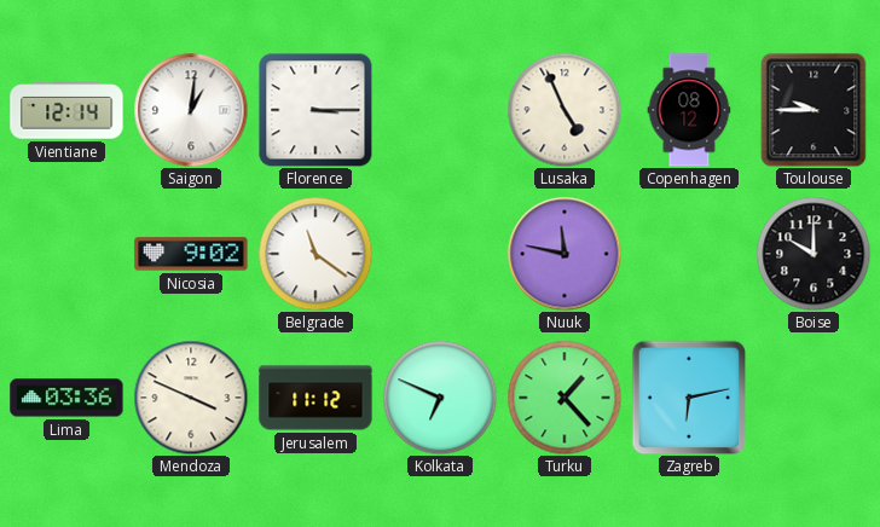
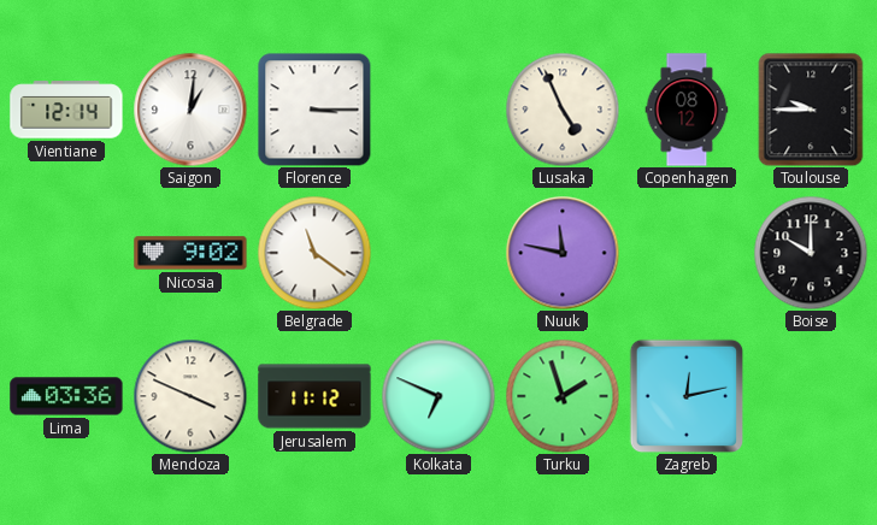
Turku: 1:23 -> 1:57
Zagreb: 6:13 -> 12:13
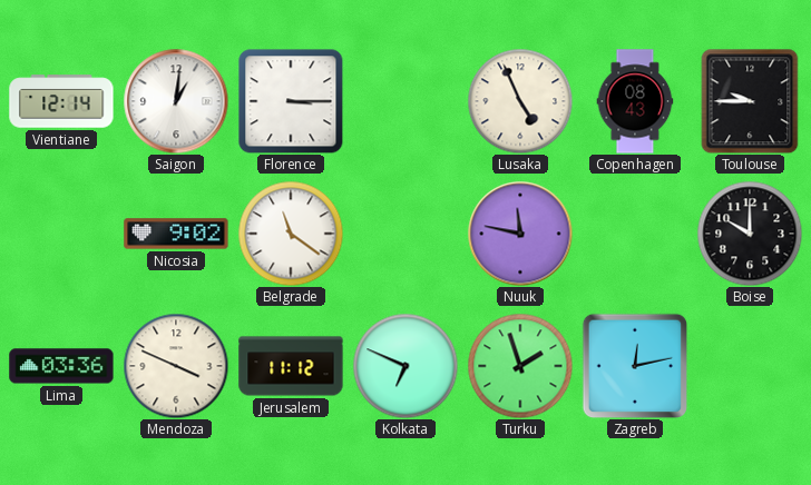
Copenhagen: 08:12 -> 08:43
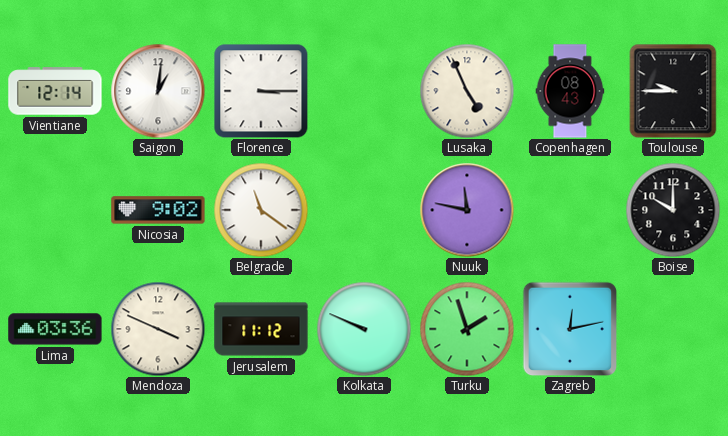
Kolkata: 6:49 -> 9:49
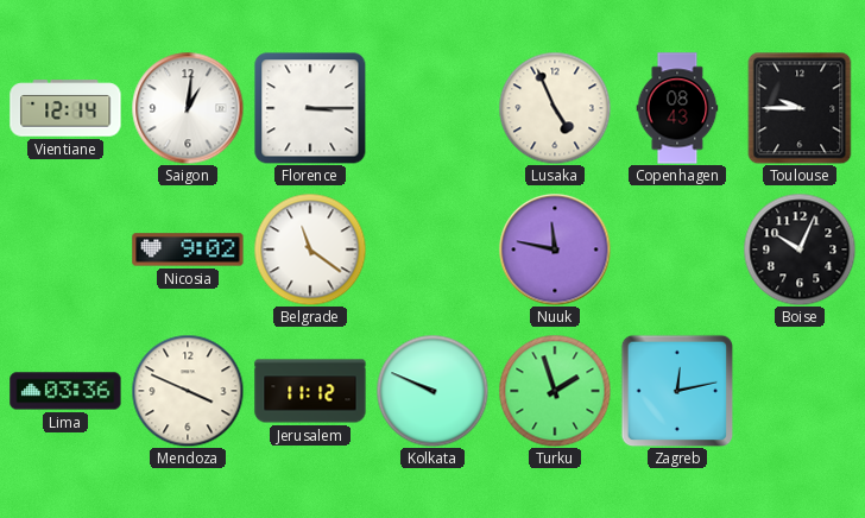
Boise: 10:00 -> 10:04
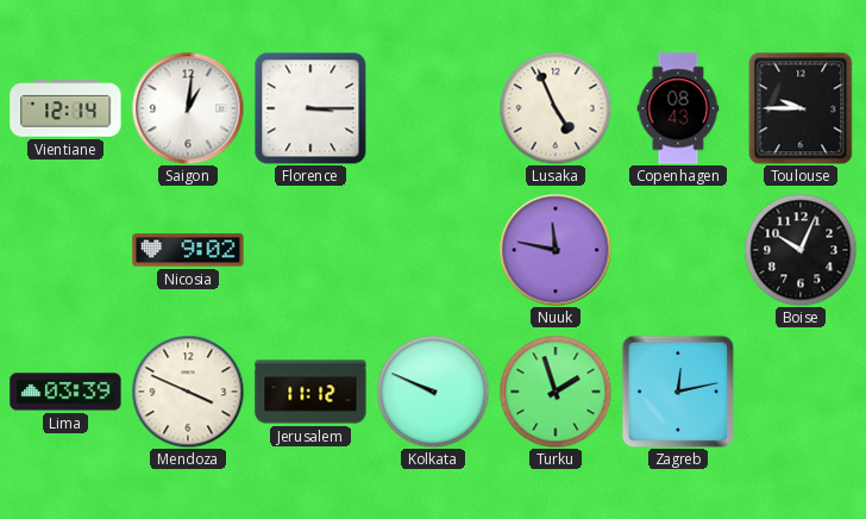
Belgrade: 11:21 -> none
Lima: 03:36 -> 03:39
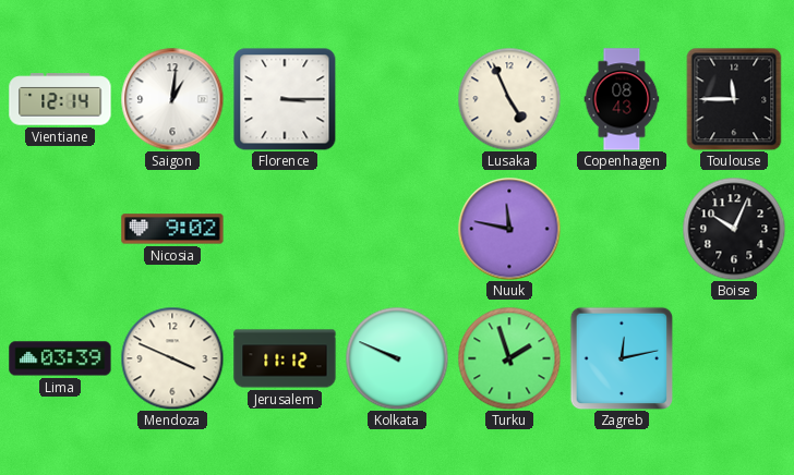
Toulouse: 9:45 -> 11:45
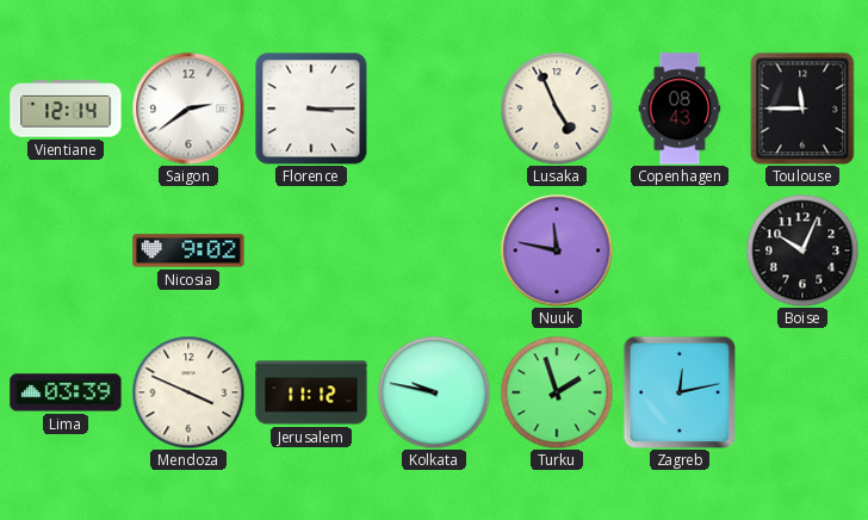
Saigon: 1:01 -> 2:39
Kolkata: 9:49 -> 9:47
